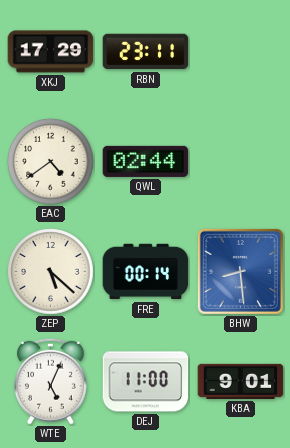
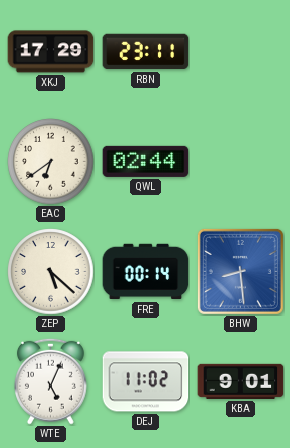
EAC: 4:39 -> 6:39
DEJ: 11:00 -> 11:02
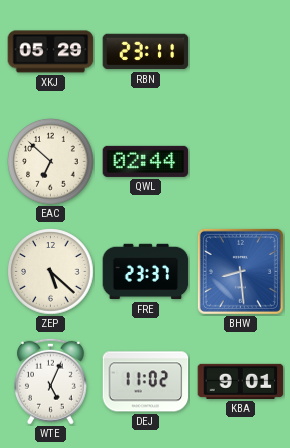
XKJ: 17:29 -> 05:29
EAC: 6:39 -> 6:52
FRE: 00:14 -> 23:37
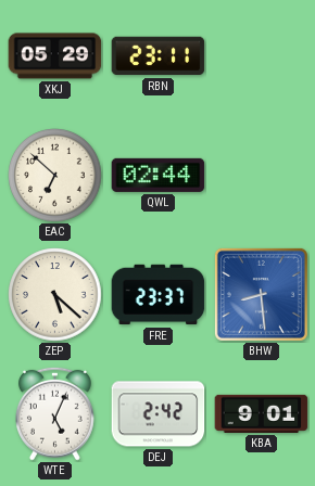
DEJ: 11:02 -> 2:42
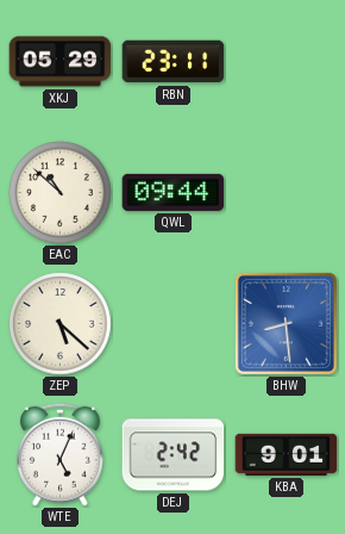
EAC: 6:52 -> 10:52
QWL: 02:44 -> 09:44
FRE: 23:37 -> none
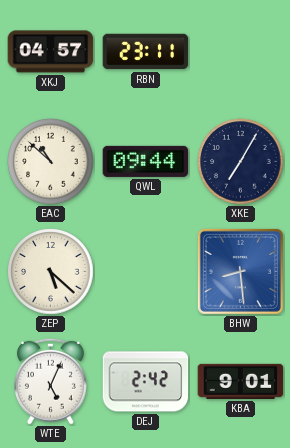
XKJ: 05:29 -> 04:57
XKE: none -> 7:05
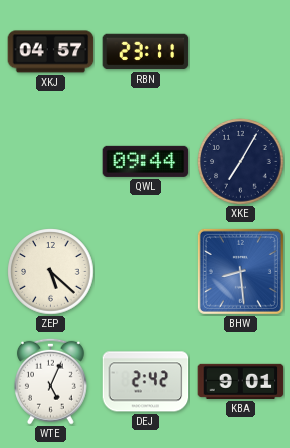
EAC: 10:52 -> none
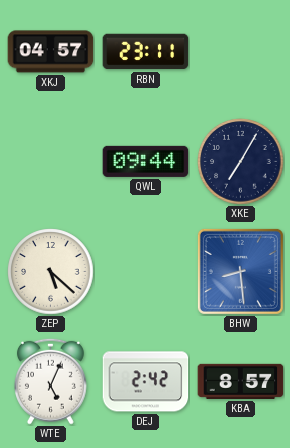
KBA: 9:01 -> 8:57
